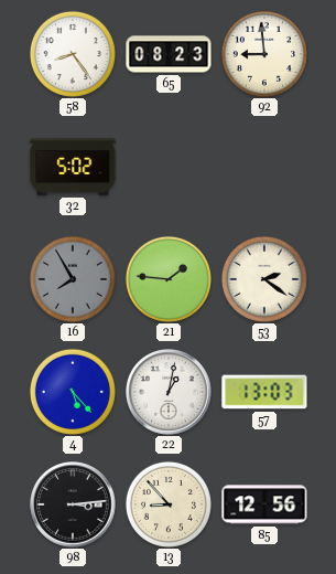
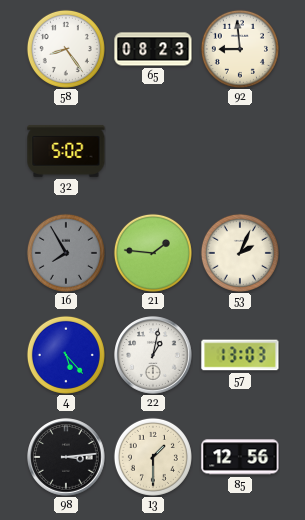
53: 2:21 -> 2:04
13: 8:53 -> 1:30
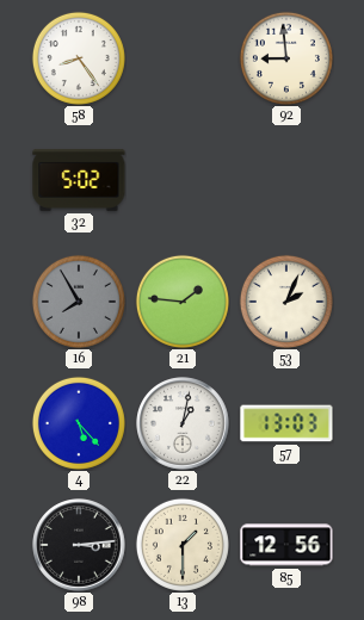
65: 08:23 -> none
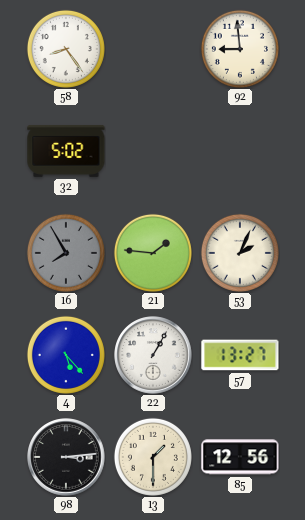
22: 1:02 -> 1:05
57: 13:03 -> 13:27
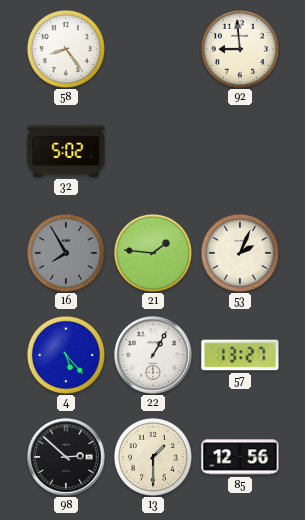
98: 3:14 -> 2:52
